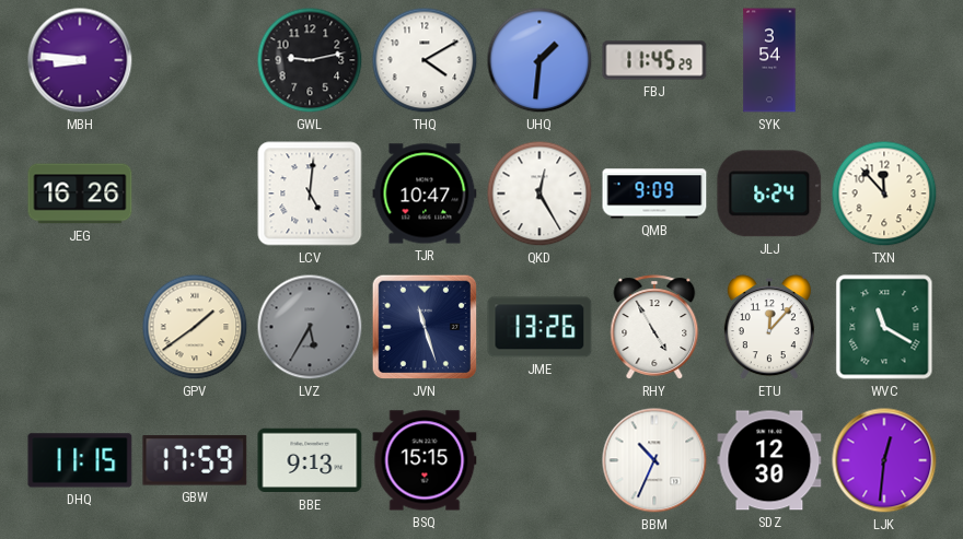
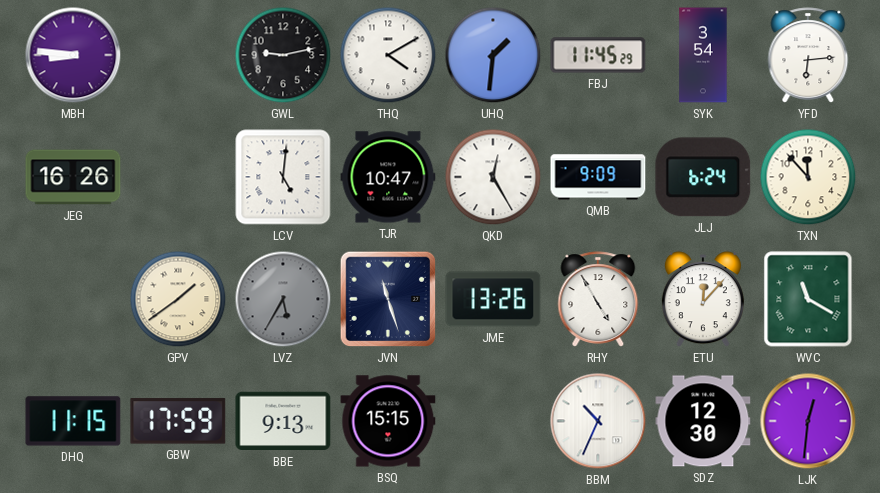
YFD: none -> 6:14
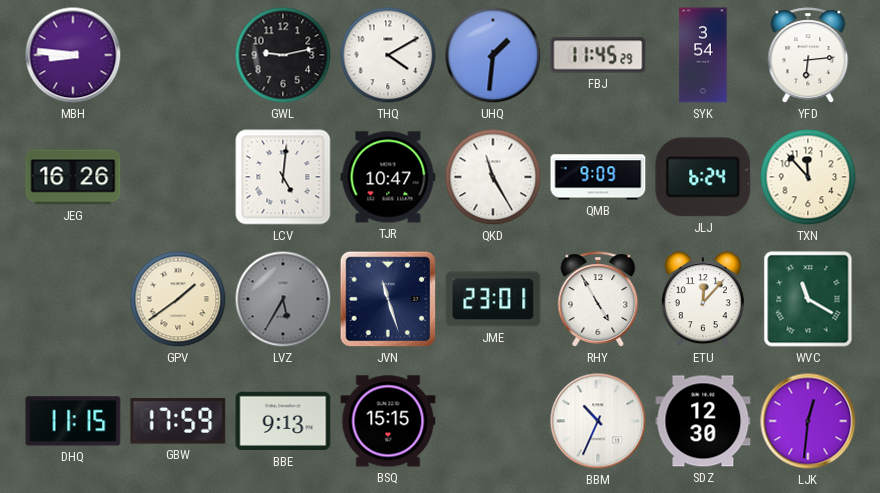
QKD: 12:25 -> 11:25
JME: 13:26 -> 23:01
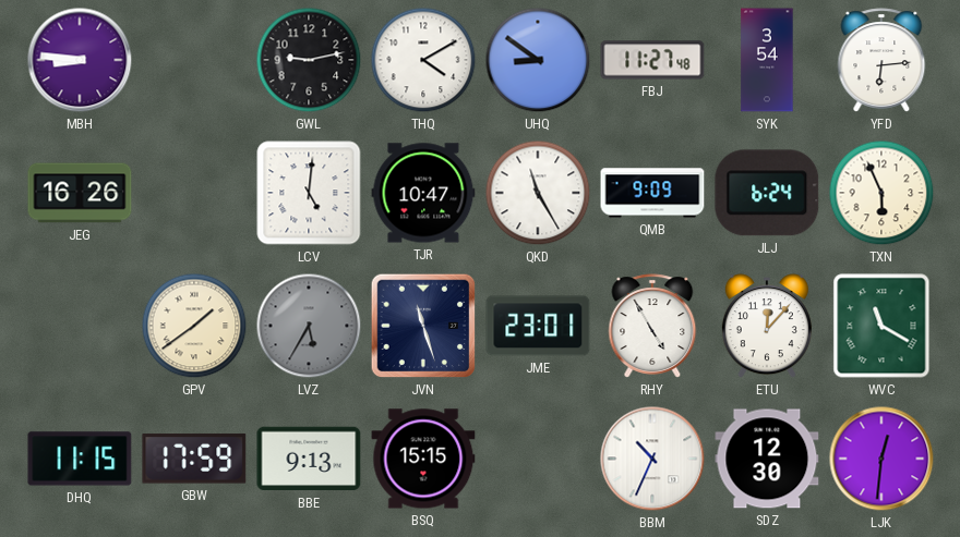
UHQ: 1:31 -> 8:51
FBJ: 11:45 -> 11:27
TXN: 11:53 -> 5:56
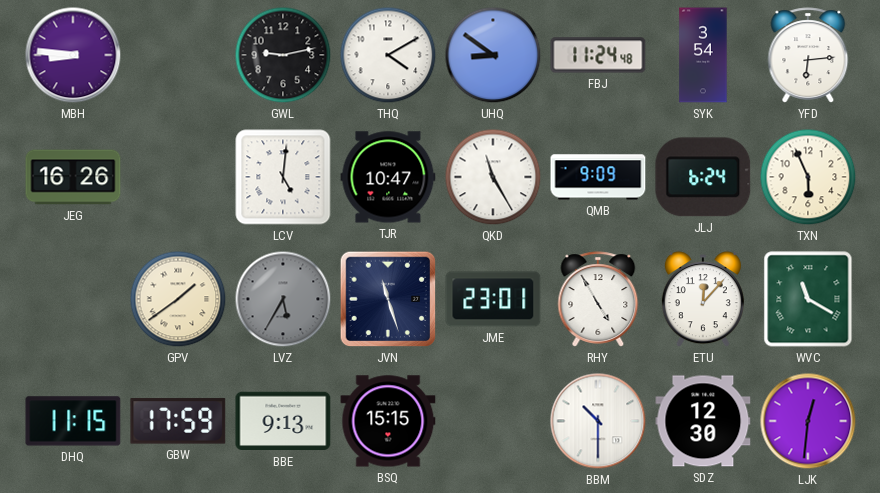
FBJ: 11:27 -> 11:24
BBM: 10:34 -> 10:30
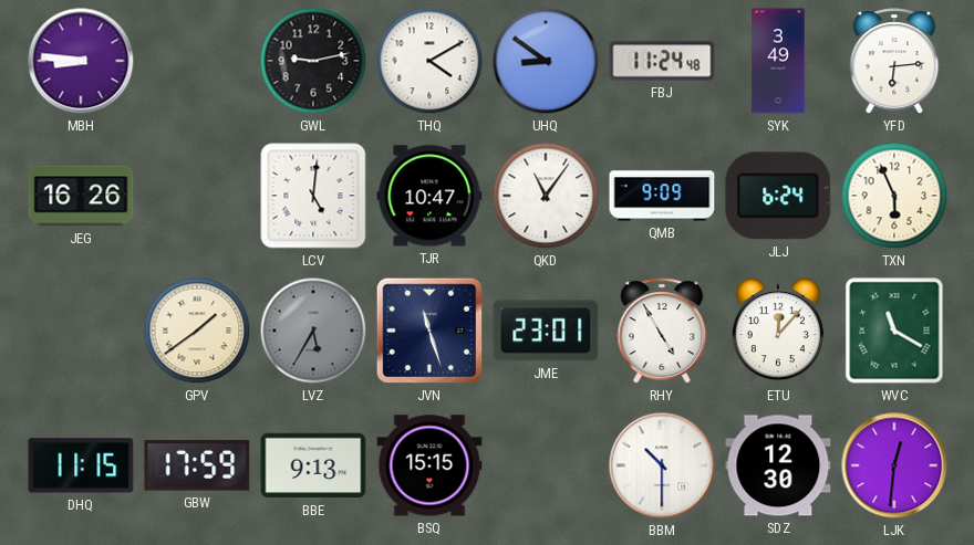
SYK: 3:54 -> 3:49
QKD: 11:25 -> 11:06
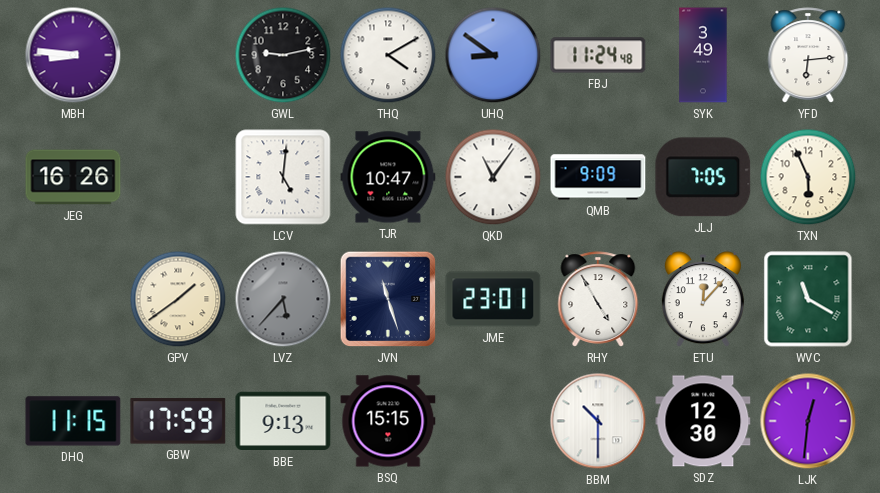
JLJ: 6:24 -> 7:05
LVZ: 5:35 -> 5:37
